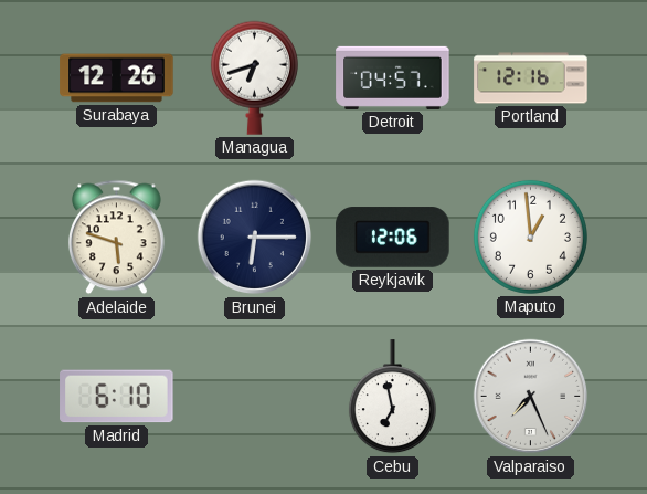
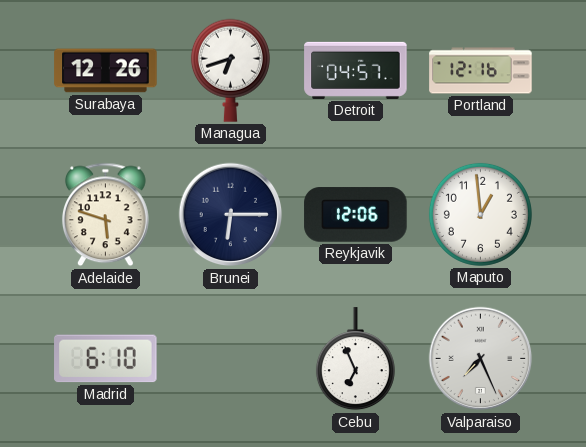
Cebu: 6:58 -> 6:56
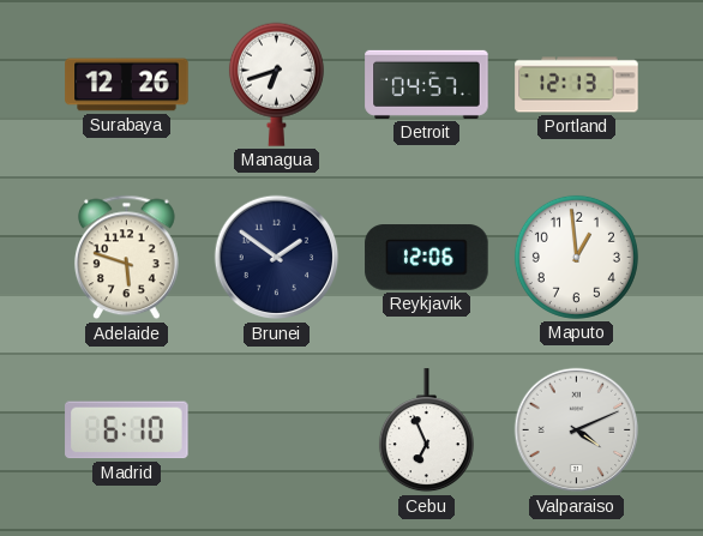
Portland: 12:16 -> 12:13
Brunei: 6:15 -> 1:51
Valparaiso: 7:26 -> 4:11
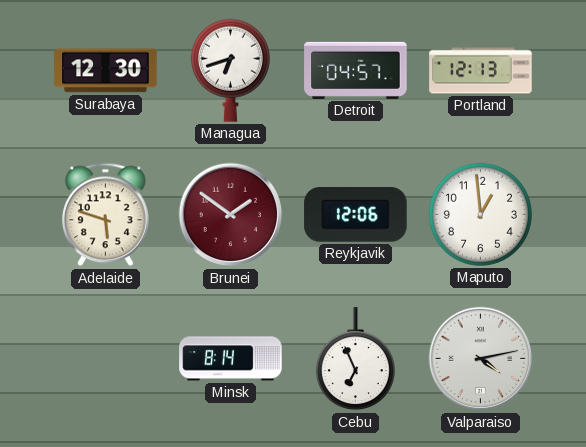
Surabaya: 12:26 -> 12:30
Brunei dial: navy -> burgundy
Madrid: 6:10 -> none
Minsk: none -> 8:14
Valparaiso: 4:11 -> 4:13
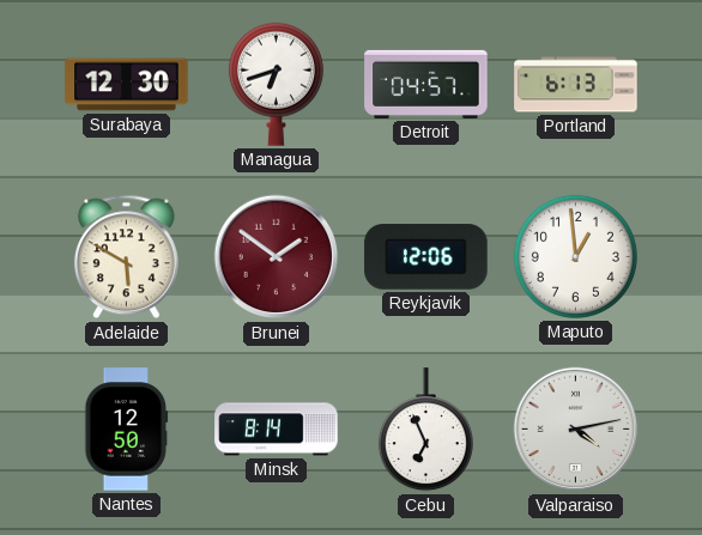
Portland: 12:13 -> 6:13
Adelaide: 5:48 -> 5:50
Nantes: none -> 12:50
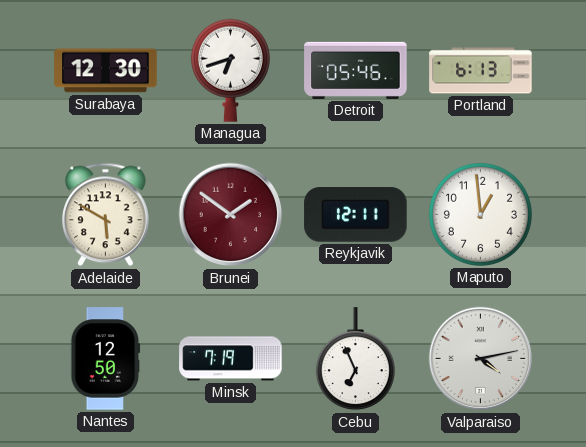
Detroit: 04:57 -> 05:46
Reykjavik: 12:06 -> 12:11
Minsk: 8:14 -> 7:19
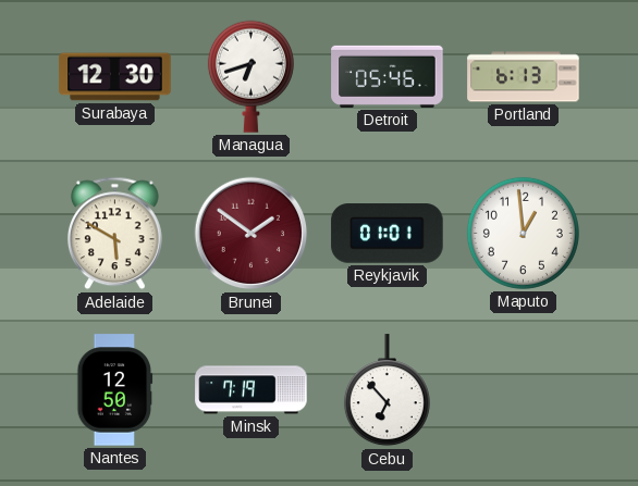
Reykjavik: 12:11 -> 01:01
Cebu: 6:56 -> 6:53
Valparaiso: 4:13 -> none
